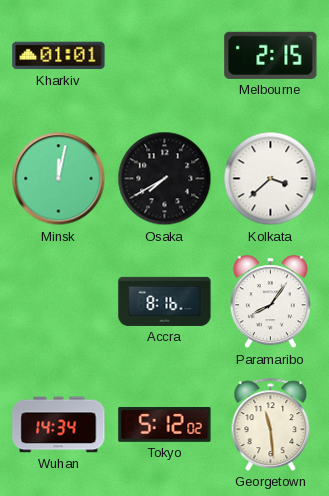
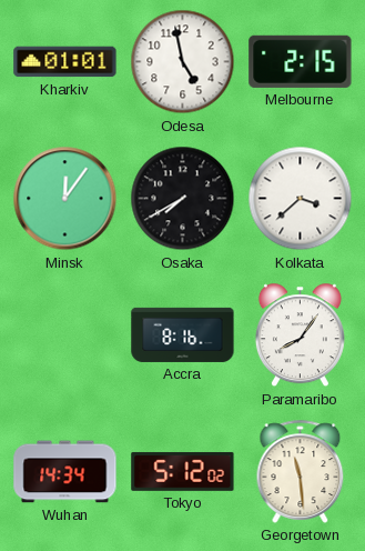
Odesa: none -> 4:58
Minsk: 12:02 -> 12:06
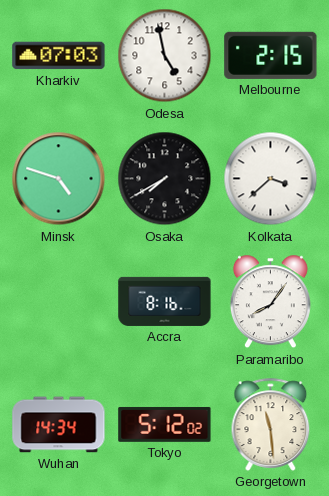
Kharkiv: 01:01 -> 07:03
Minsk: 12:06 -> 4:48
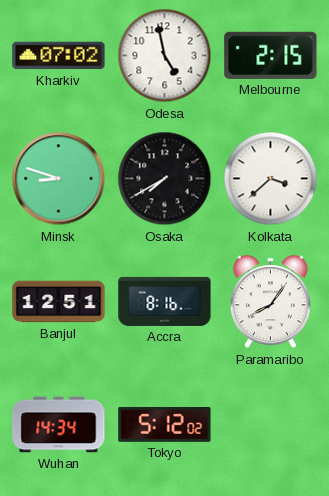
Kharkiv: 07:03 -> 07:02
Minsk: 4:48 -> 8:48
Banjul: none -> 12:51
Georgetown: 11:29 -> none
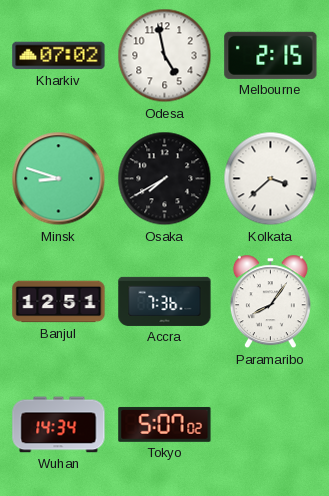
Accra: 8:16 -> 7:36
Tokyo: 5:12 -> 5:07
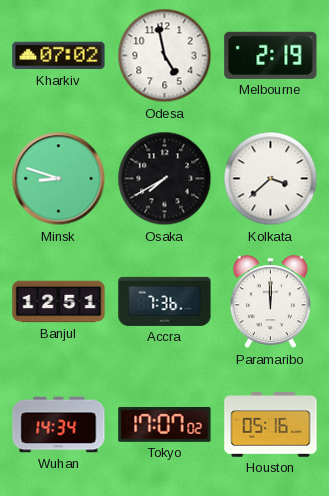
Melbourne: 2:15 -> 2:19
Paramaribo: 8:06 -> 12:00
Tokyo: 5:07 -> 17:07
Houston: none -> 05:16
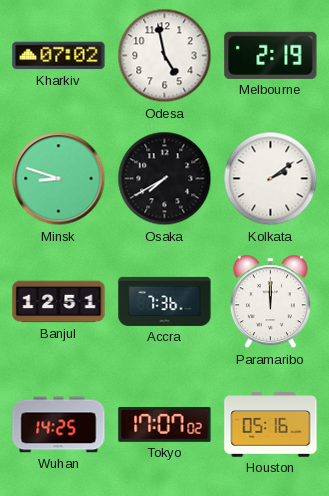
Kolkata: 3:38 -> 2:09
Wuhan: 14:34 -> 14:25
